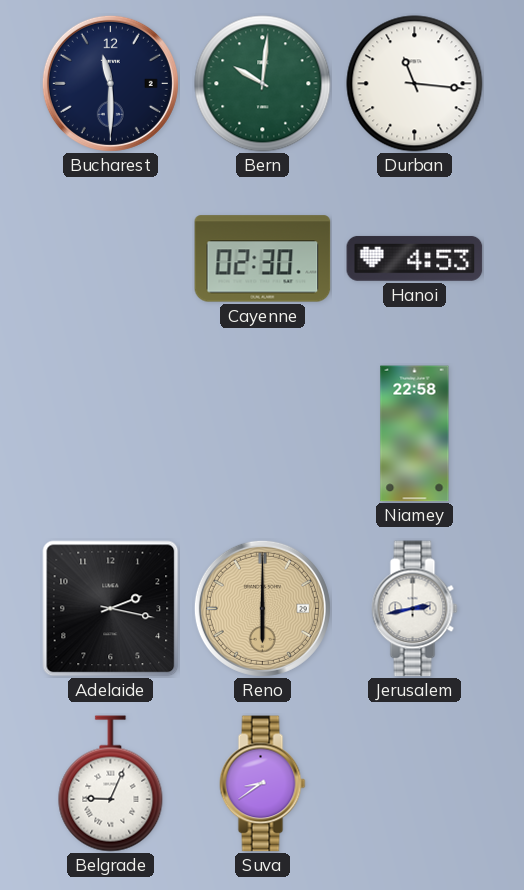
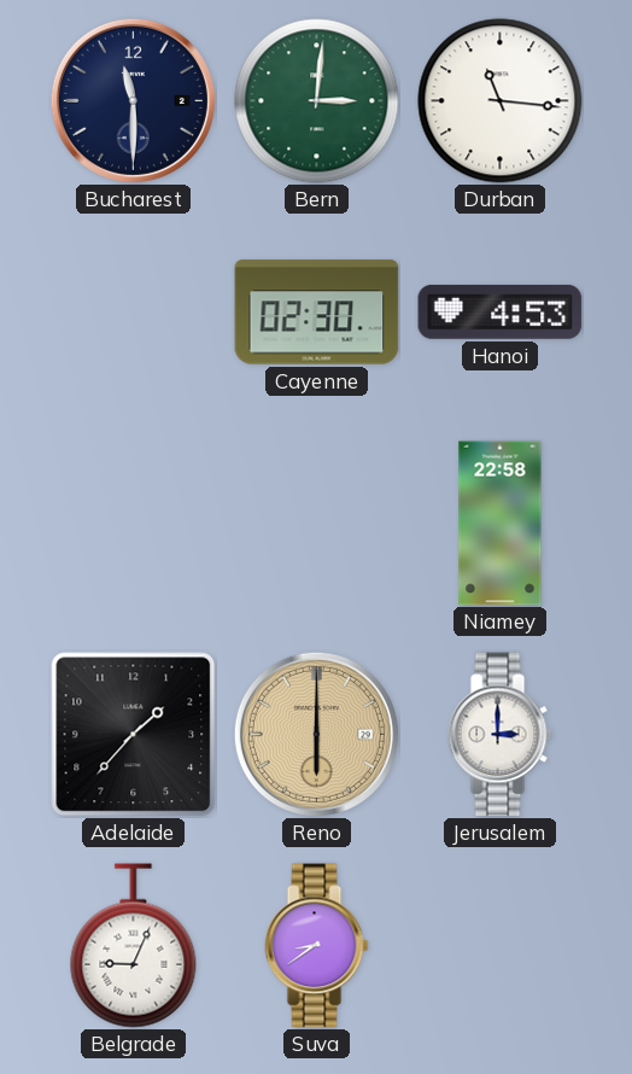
Bern: 10:01 -> 3:01
Adelaide: 2:17 -> 1:37
Jerusalem: 2:43 -> 3:00
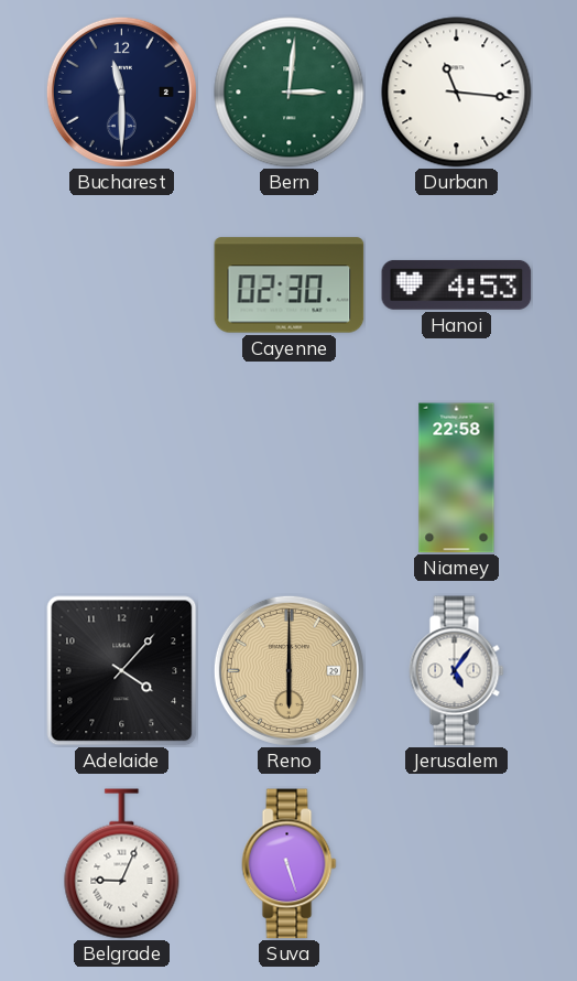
Adelaide: 1:37 -> 4:07
Jerusalem: 3:00 -> 5:06
Suva: 8:39 -> 5:27
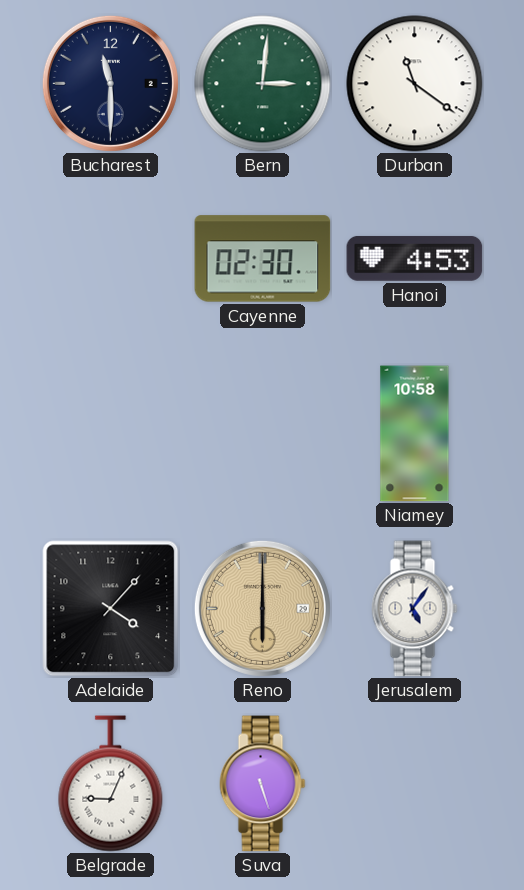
Durban: 11:16 -> 11:21
Niamey: 22:58 -> 10:58
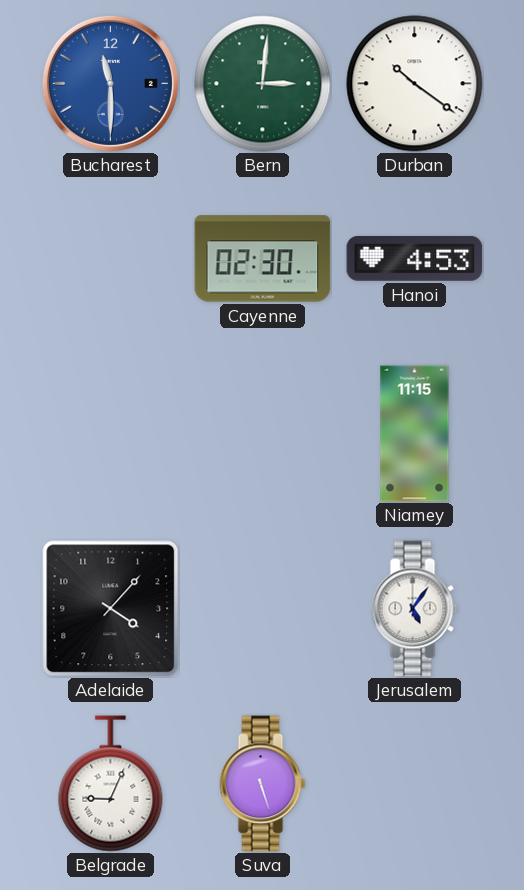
Bucharest dial: navy -> blue
Durban: 11:21 -> 10:21
Niamey: 10:58 -> 11:15
Reno: 6:00 -> none
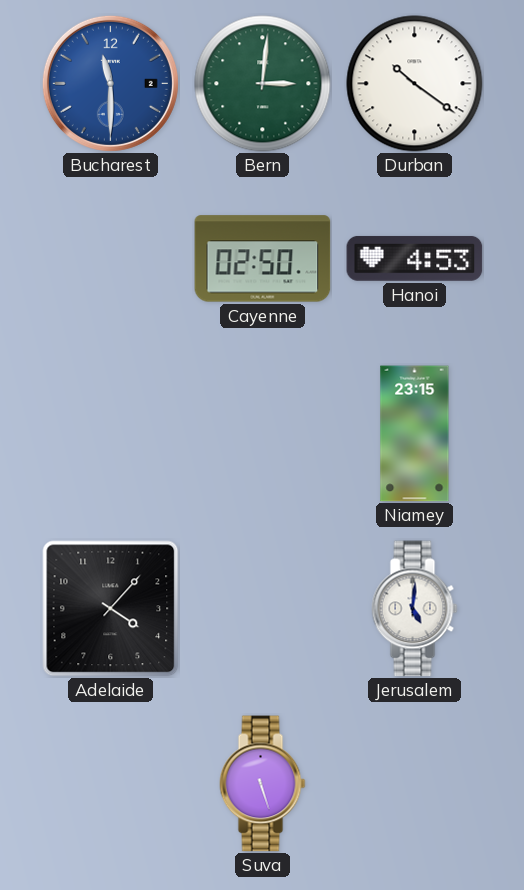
Cayenne: 02:30 -> 02:50
Niamey: 11:15 -> 23:15
Jerusalem: 5:06 -> 5:01
Belgrade: 9:04 -> none
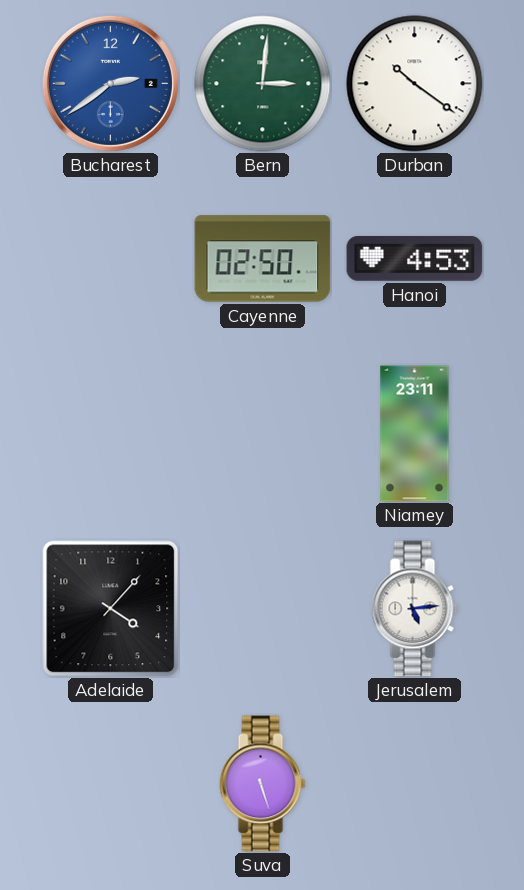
Bucharest: 11:30 -> 2:39
Niamey: 23:15 -> 23:11
Jerusalem: 5:01 -> 5:14
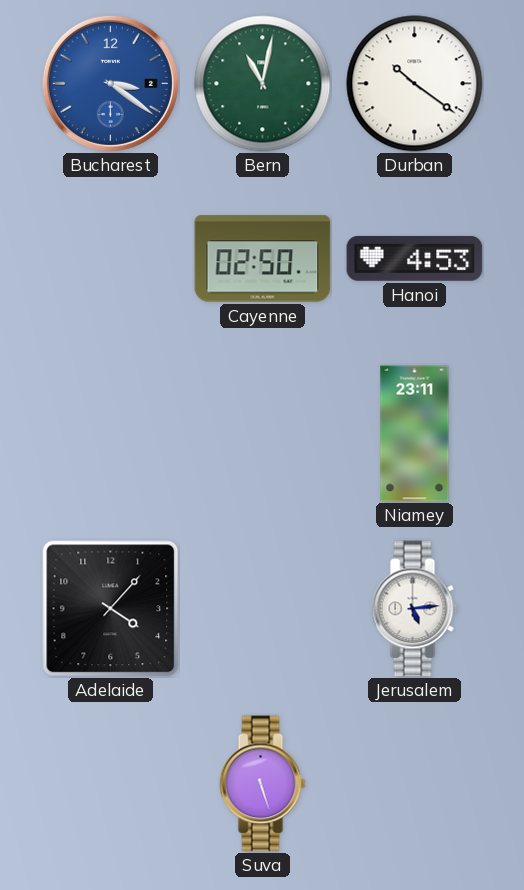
Bucharest: 2:39 -> 3:21
Bern: 3:01 -> 11:02
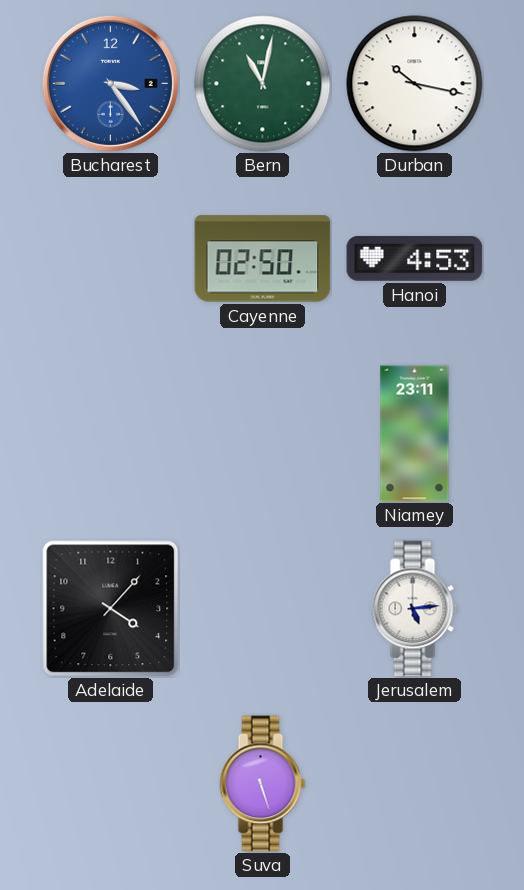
Bucharest: 3:21 -> 3:24
Durban: 10:21 -> 10:17
